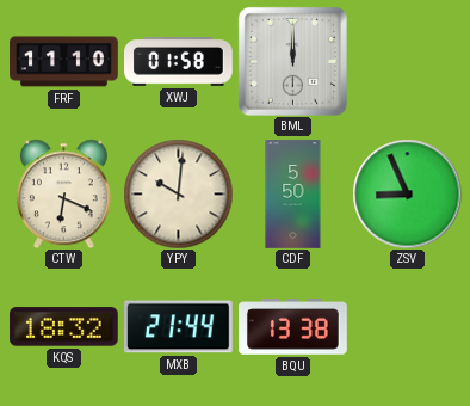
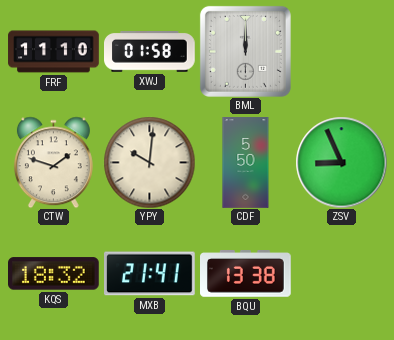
CTW: 6:19 -> 1:48
MXB: 21:44 -> 21:41
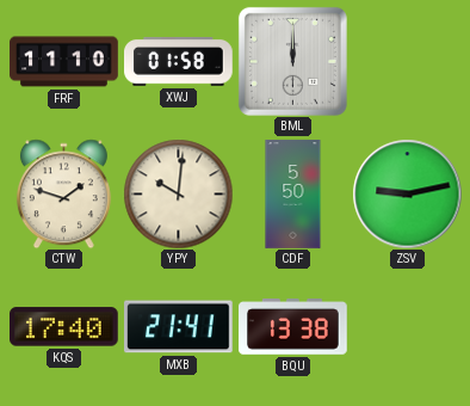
ZSV: 8:56 -> 9:13
KQS: 18:32 -> 17:40
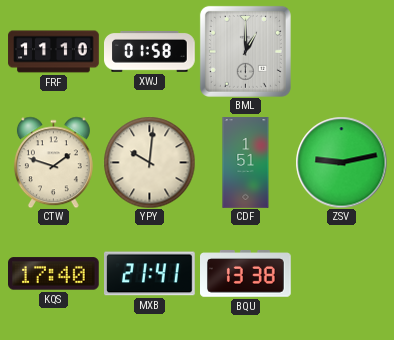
BML: 12:00 -> 1:00
CDF: 5:50 -> 1:51
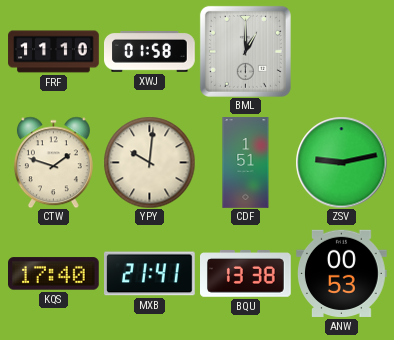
ANW: none -> 00:53
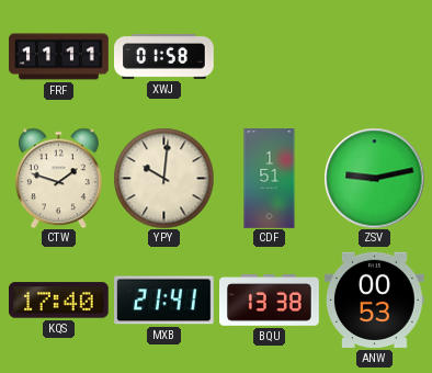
FRF: 11:10 -> 11:11
BML: 1:00 -> none
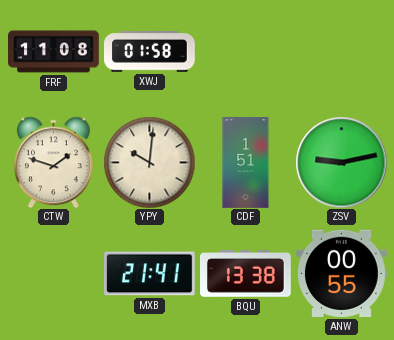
FRF: 11:11 -> 11:08
KQS: 17:40 -> none
ANW: 00:53 -> 00:55
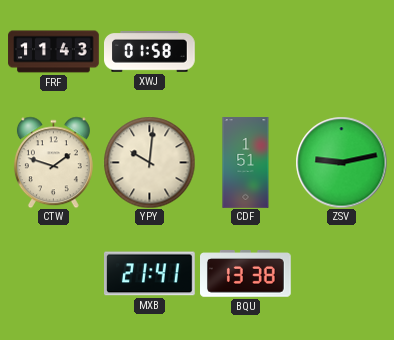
FRF: 11:08 -> 11:43
ANW: 00:55 -> none
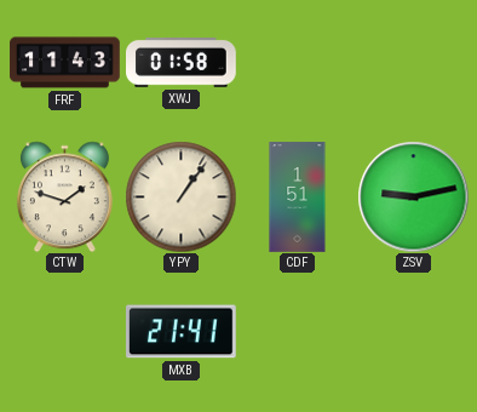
YPY: 10:01 -> 1:06
BQU: 13:38 -> none
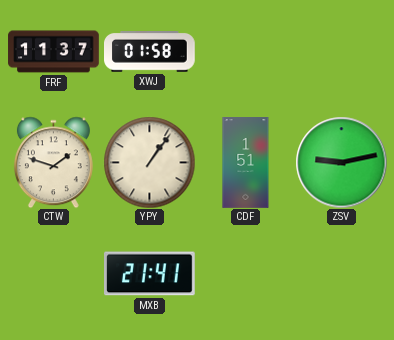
FRF: 11:43 -> 11:37
